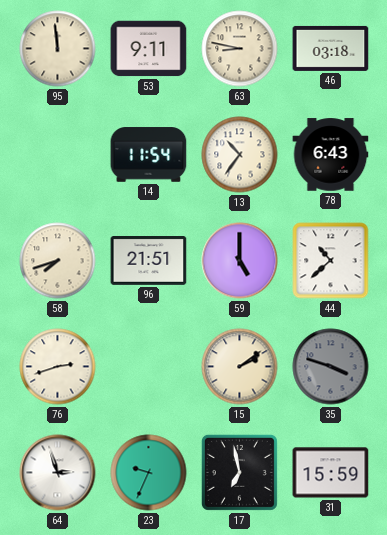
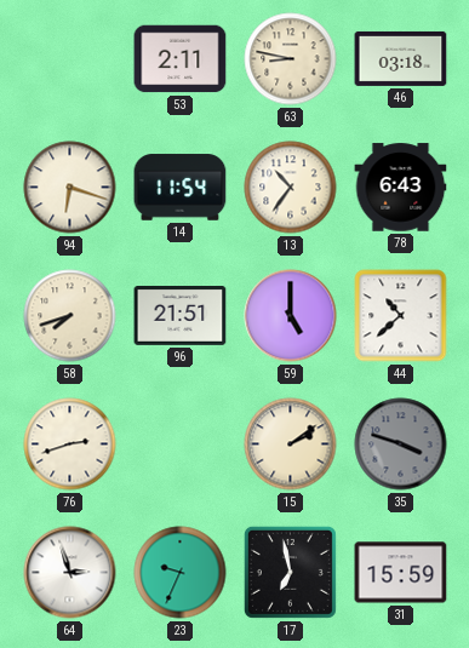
95: 11:59 -> none
53: 9:11 -> 2:11
94: none -> 6:18
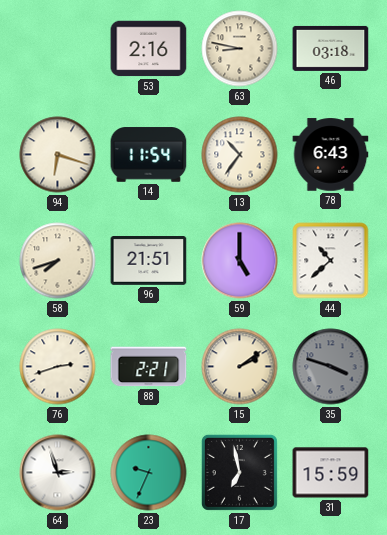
53: 2:11 -> 2:16
88: none -> 2:21
